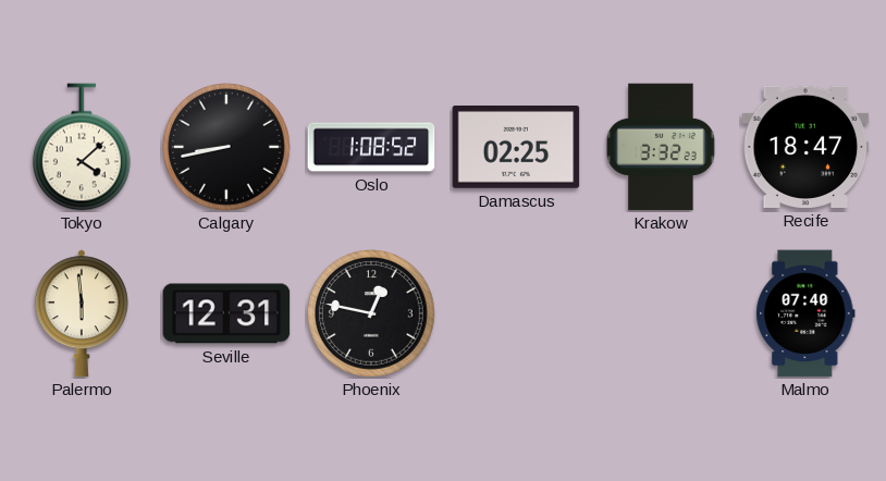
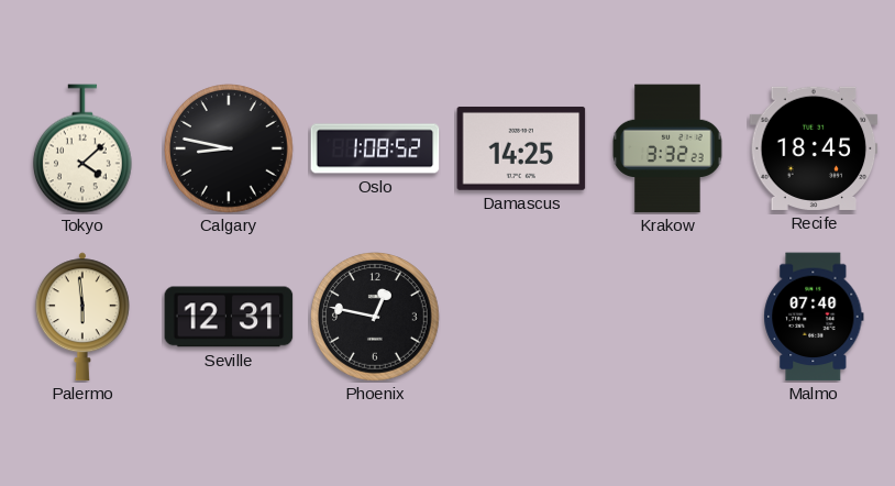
Calgary: 8:43 -> 8:47
Damascus: 02:25 -> 14:25
Recife: 18:47 -> 18:45
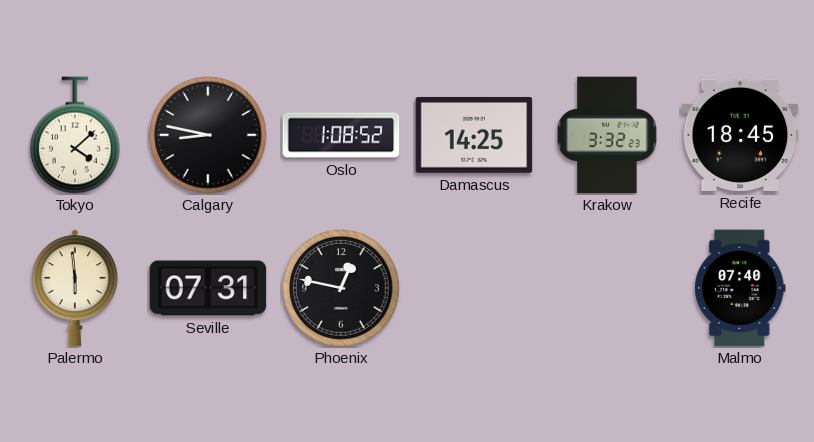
Seville: 12:31 -> 07:31
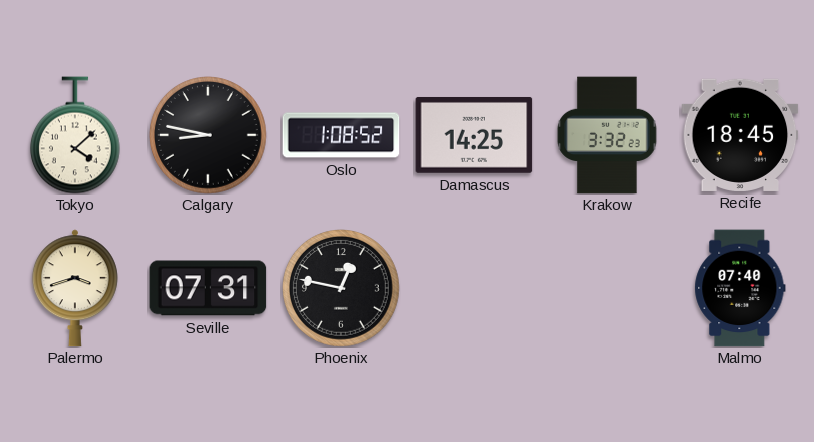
Palermo: 5:59 -> 3:42
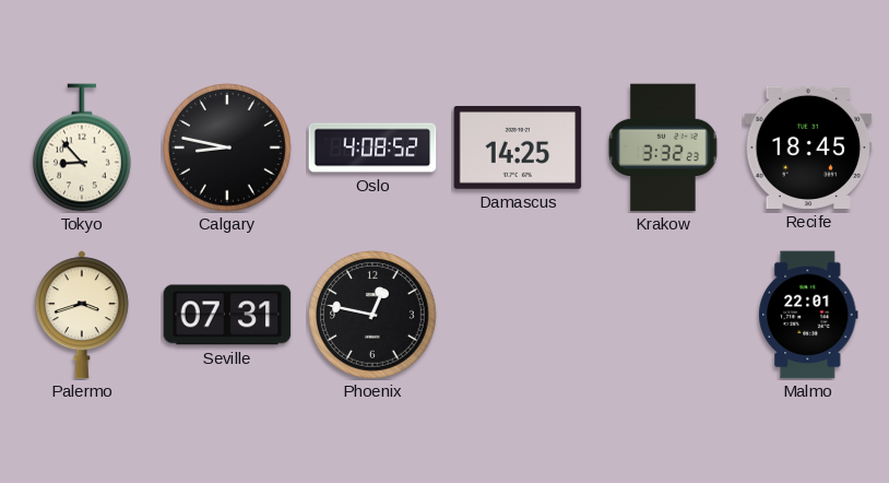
Tokyo: 4:08 -> 8:53
Oslo: 1:08 -> 4:08
Malmo: 07:40 -> 22:01
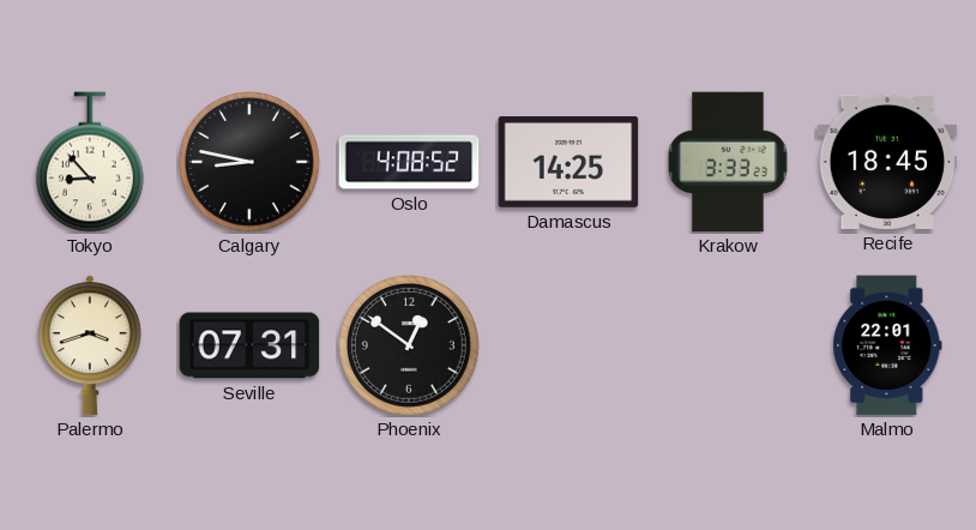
Krakow: 3:32 -> 3:33
Phoenix: 12:47 -> 12:51
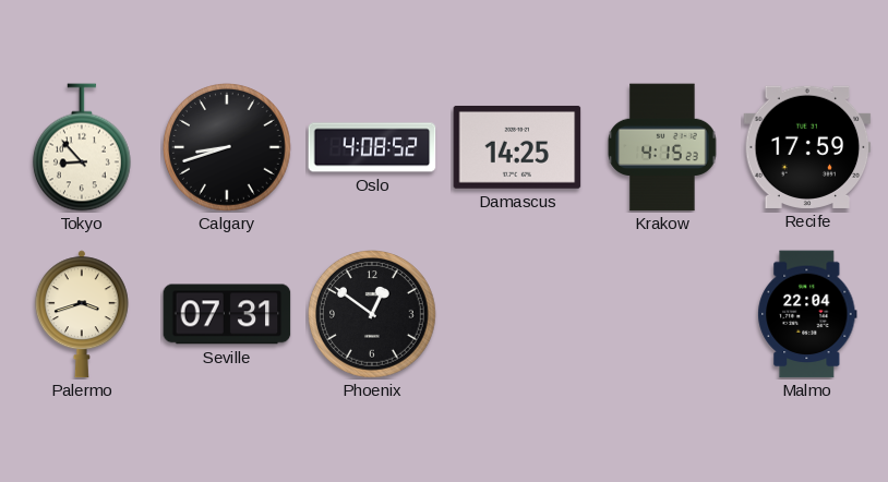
Calgary: 8:47 -> 8:42
Krakow: 3:33 -> 4:15
Recife: 18:45 -> 17:59
Malmo: 22:01 -> 22:04
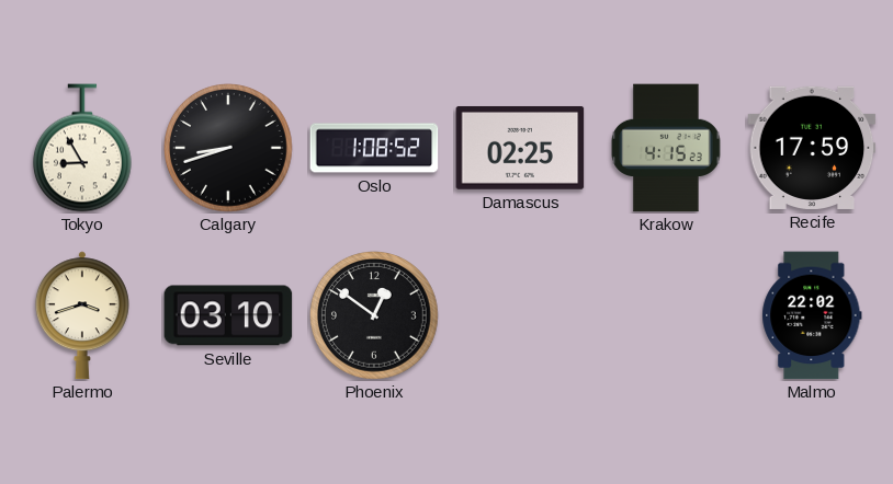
Tokyo: 8:53 -> 8:55
Oslo: 4:08 -> 1:08
Damascus: 14:25 -> 02:25
Seville: 07:31 -> 03:10
Malmo: 22:04 -> 22:02
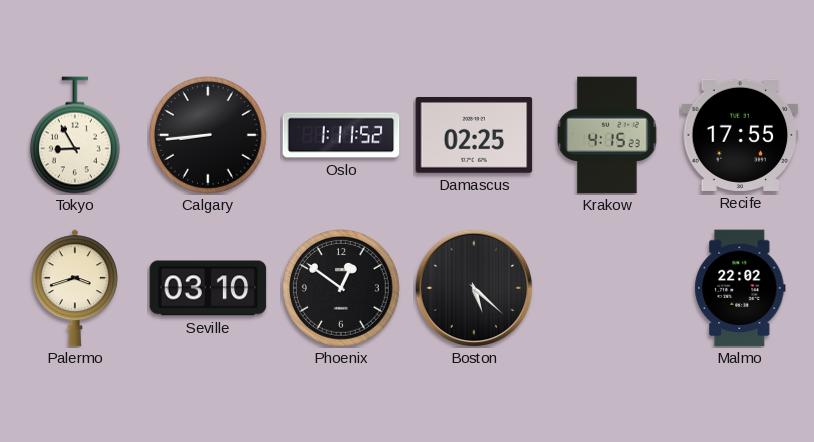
Calgary: 8:42 -> 8:44
Oslo: 1:08 -> 1:11
Recife: 17:59 -> 17:55
Boston: none -> 5:22
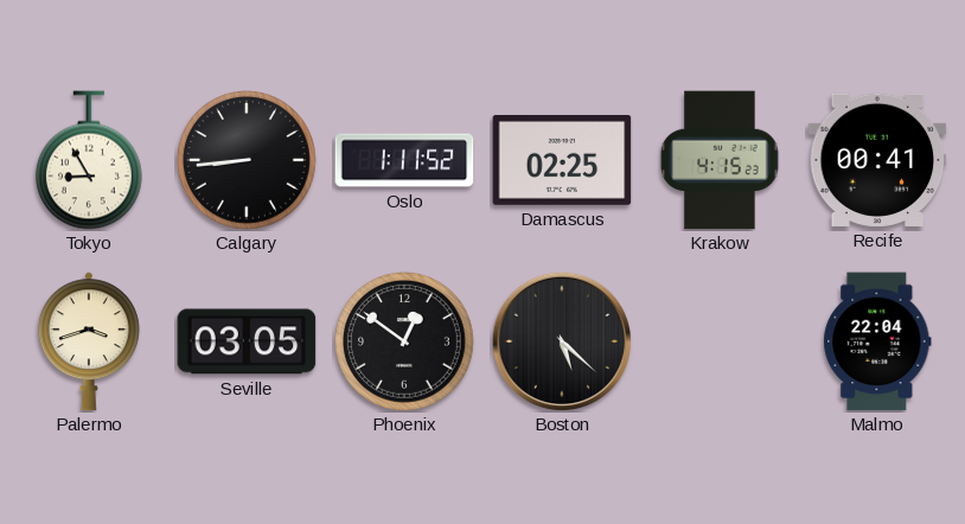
Recife: 17:55 -> 00:41
Seville: 03:10 -> 03:05
Malmo: 22:02 -> 22:04
